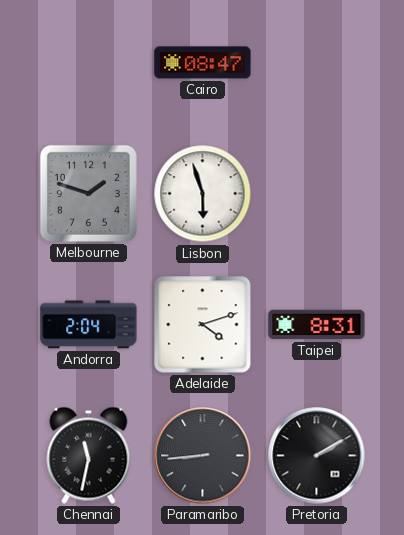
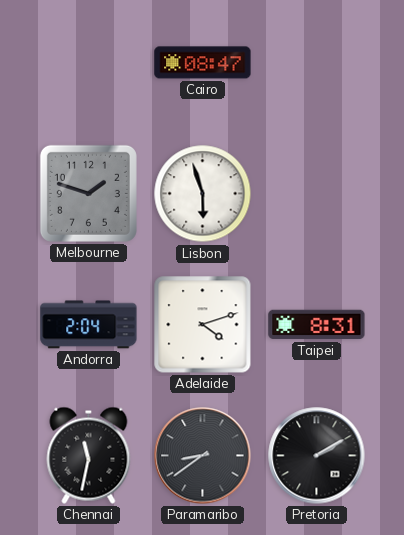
Paramaribo: 8:44 -> 8:39
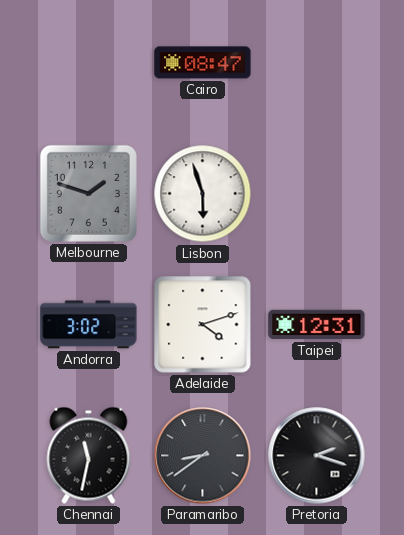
Andorra: 2:04 -> 3:02
Taipei: 8:31 -> 12:31
Pretoria: 2:10 -> 2:18
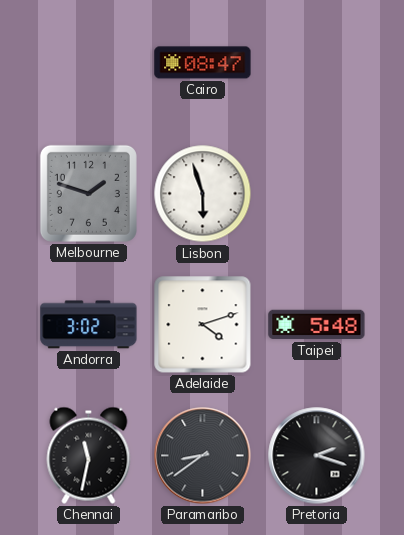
Taipei: 12:31 -> 5:48
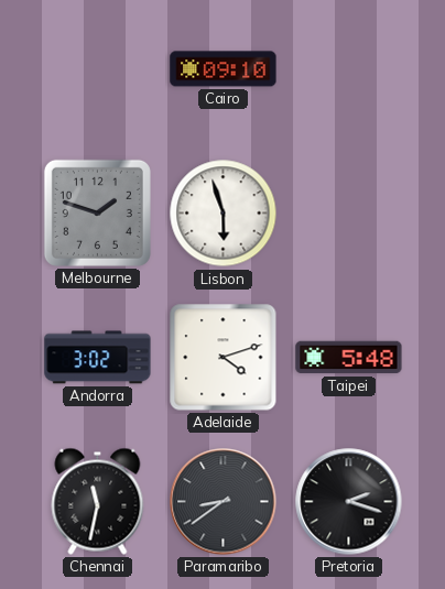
Cairo: 08:47 -> 09:10
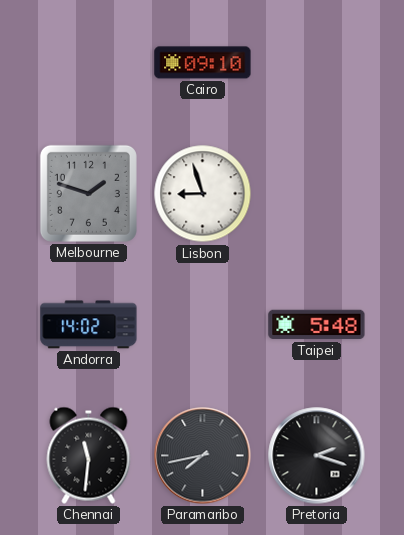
Lisbon: 5:57 -> 8:57
Andorra: 3:02 -> 14:02
Adelaide: 4:12 -> none
Chennai: 11:32 -> 11:31
Paramaribo: 8:39 -> 7:43
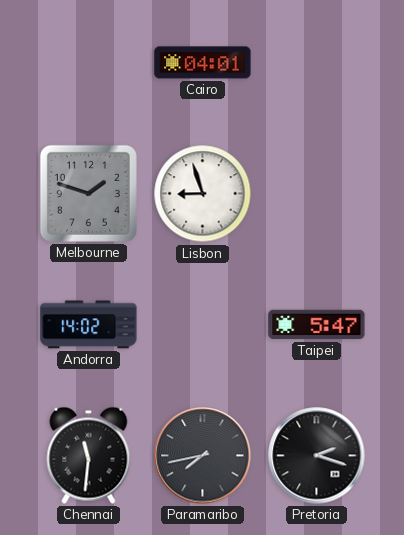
Cairo: 09:10 -> 04:01
Taipei: 5:48 -> 5:47
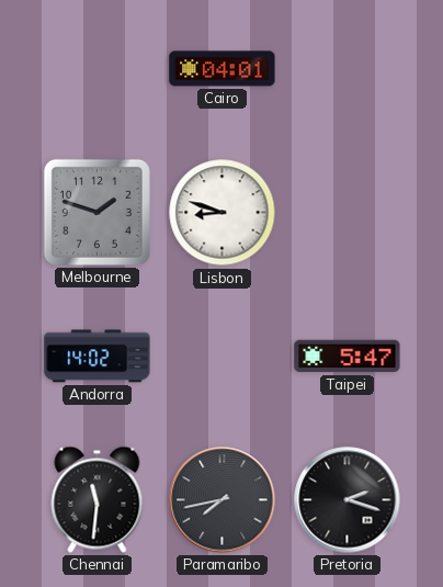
Lisbon: 8:57 -> 8:48
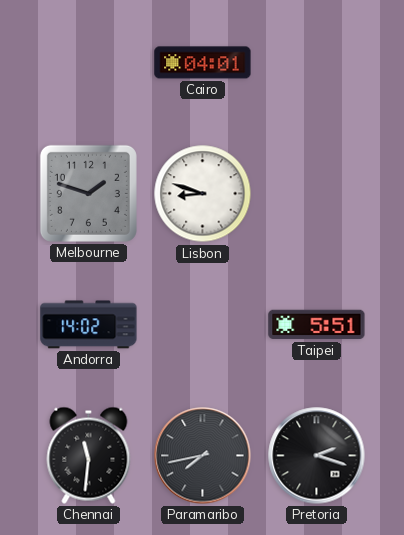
Taipei: 5:47 -> 5:51
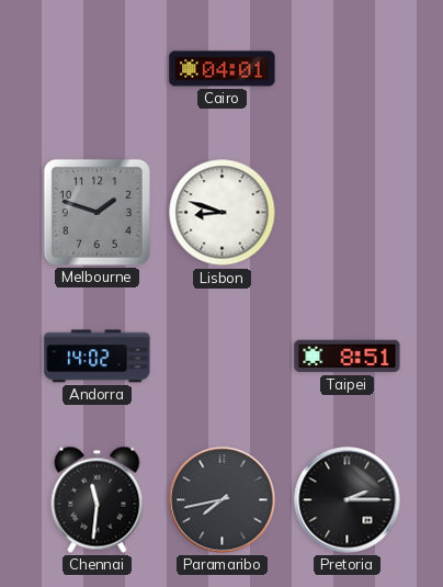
Taipei: 5:51 -> 8:51
Pretoria: 2:18 -> 2:15
